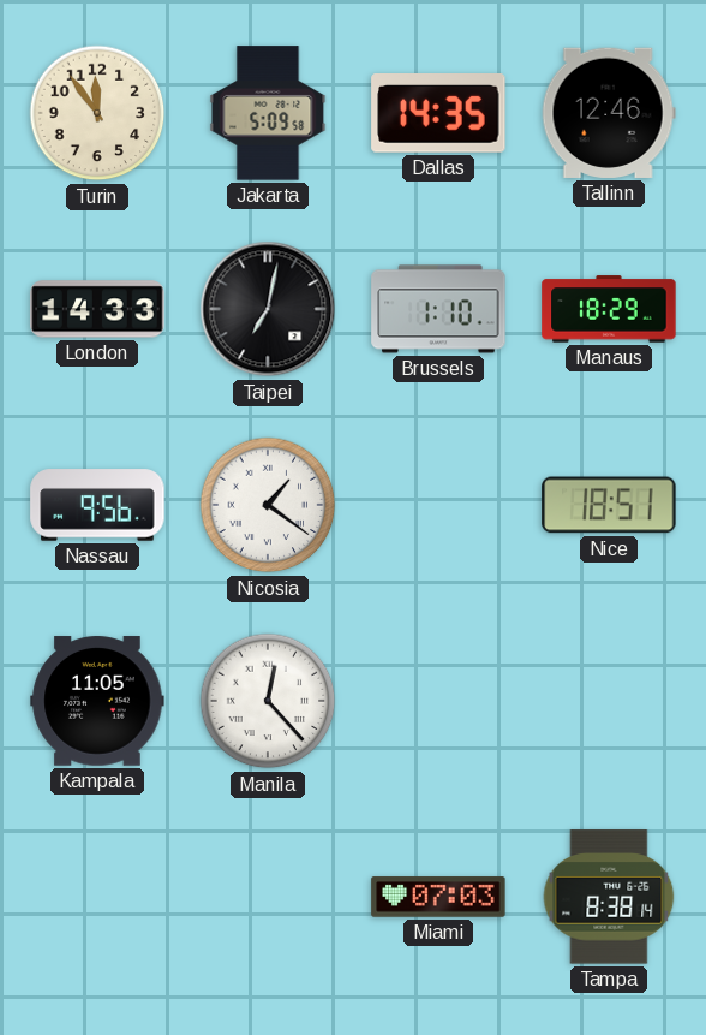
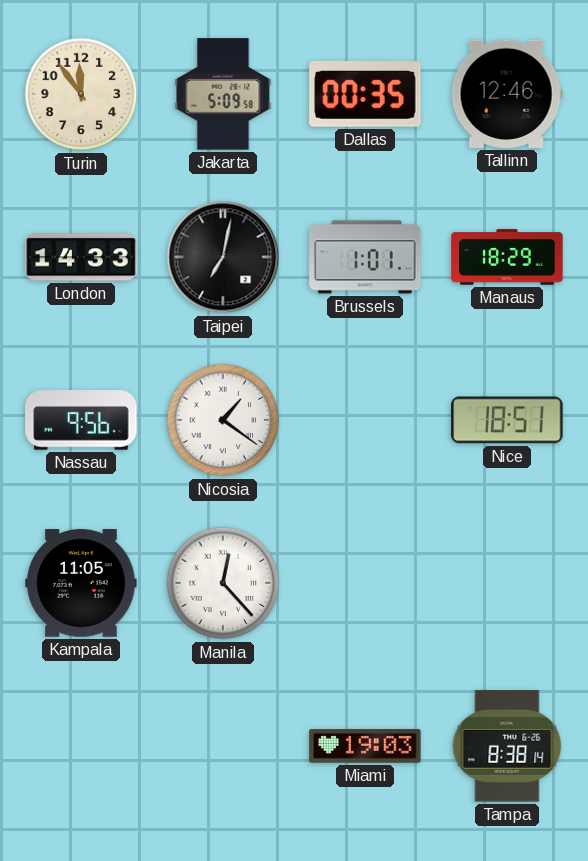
Dallas: 14:35 -> 00:35
Brussels: 1:10 -> 1:01
Miami: 07:03 -> 19:03
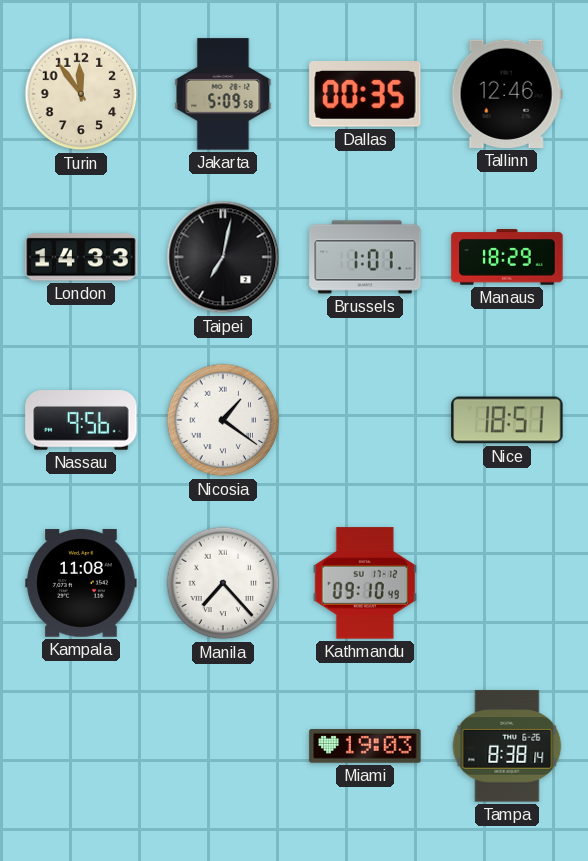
Kampala: 11:05 -> 11:08
Manila: 12:23 -> 7:23
Kathmandu: none -> 09:10
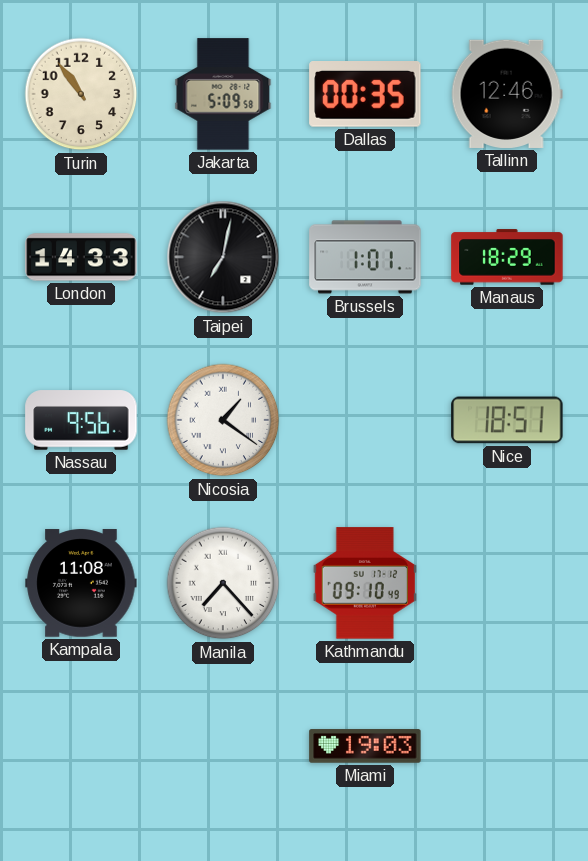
Turin: 11:54 -> 10:54
Tampa: 8:38 -> none
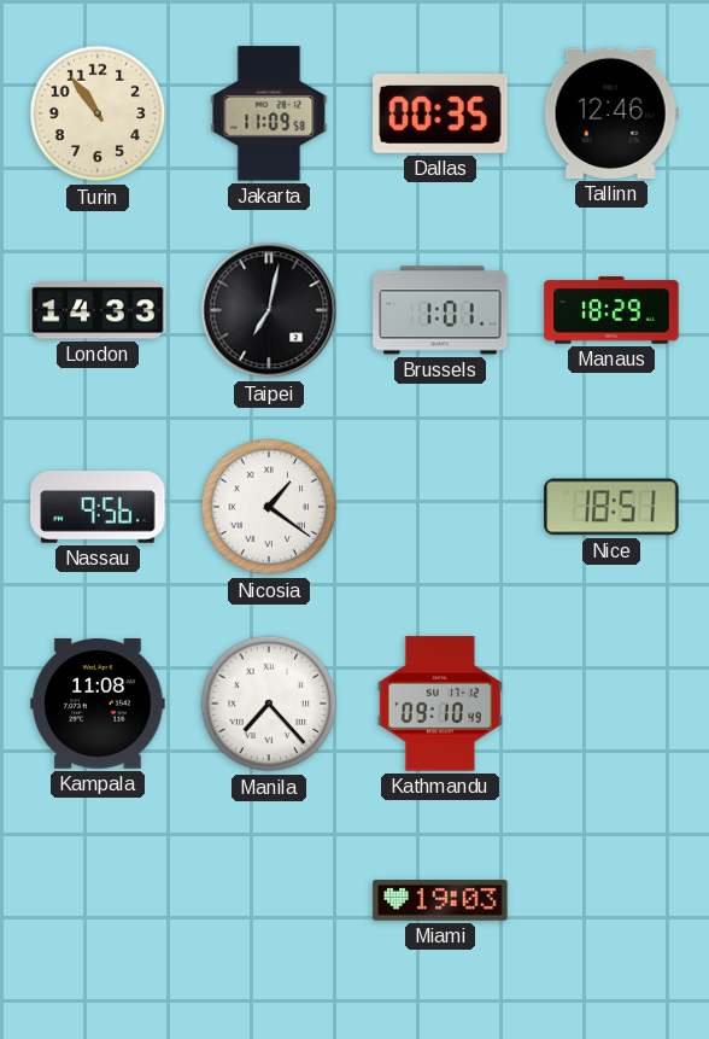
Jakarta: 5:09 -> 11:09
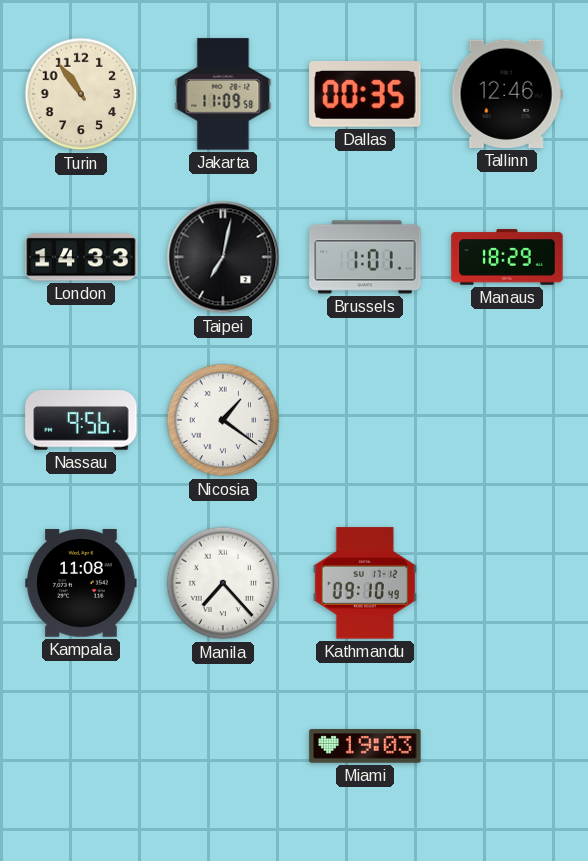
Nice: 18:51 -> none
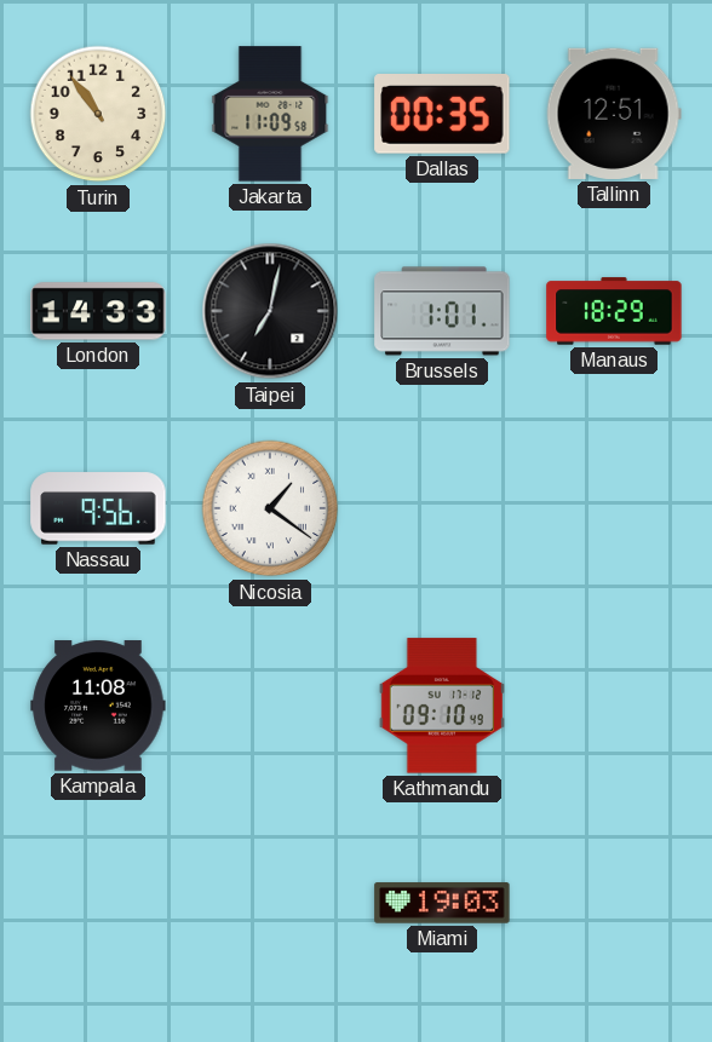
Tallinn: 12:46 -> 12:51
Manila: 7:23 -> none
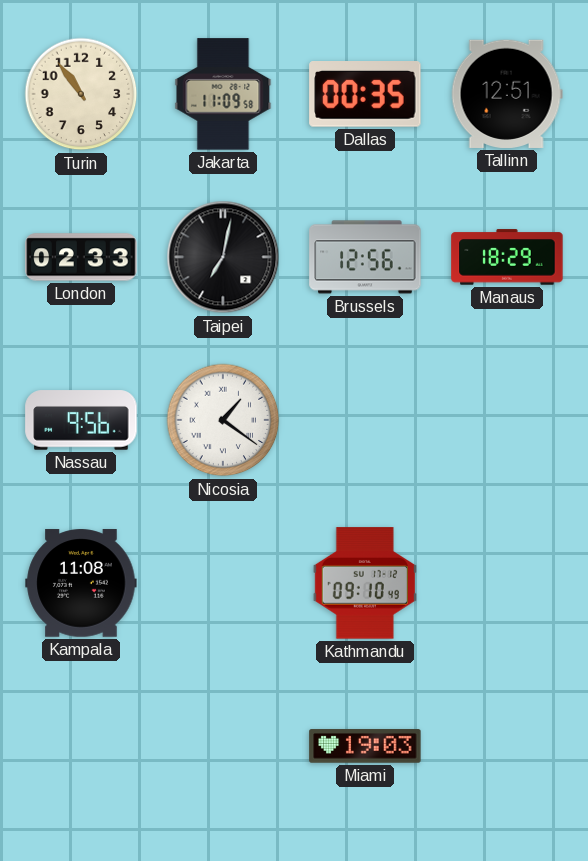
London: 14:33 -> 02:33
Brussels: 1:01 -> 12:56
